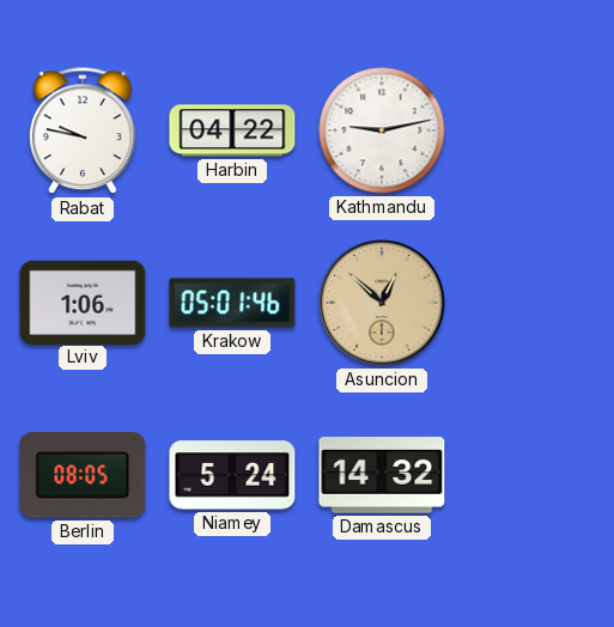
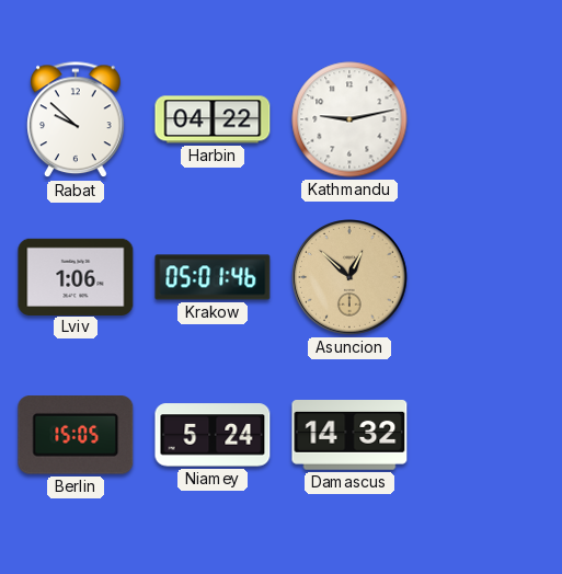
Rabat: 9:47 -> 9:52
Berlin: 08:05 -> 15:05
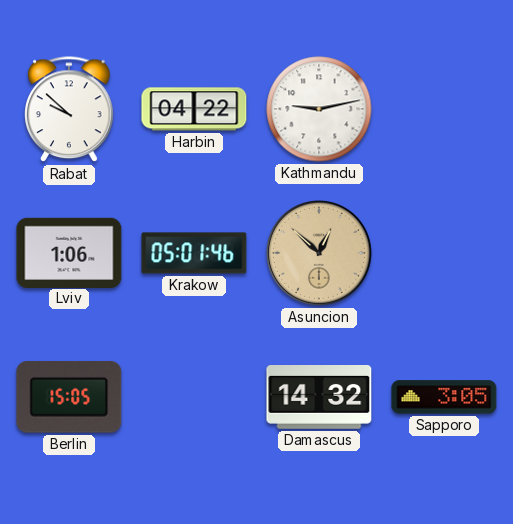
Niamey: 5:24 -> none
Sapporo: none -> 3:05
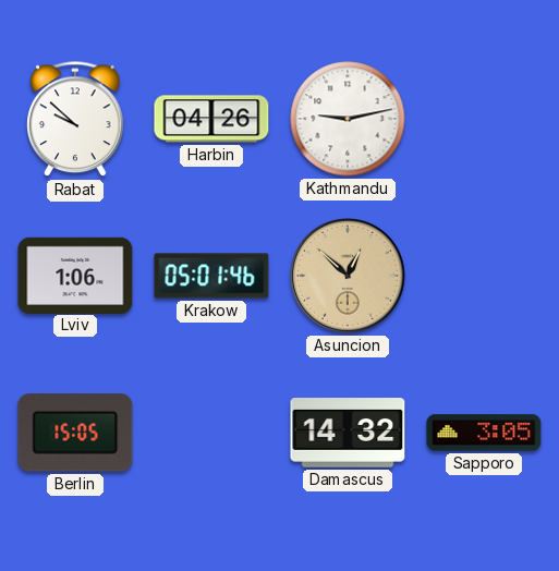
Harbin: 04:22 -> 04:26
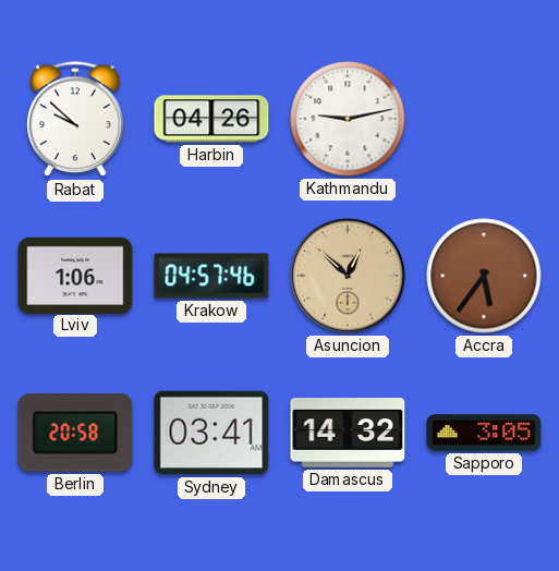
Krakow: 05:01 -> 04:57
Accra: none -> 5:36
Berlin: 15:05 -> 20:58
Sydney: none -> 03:41
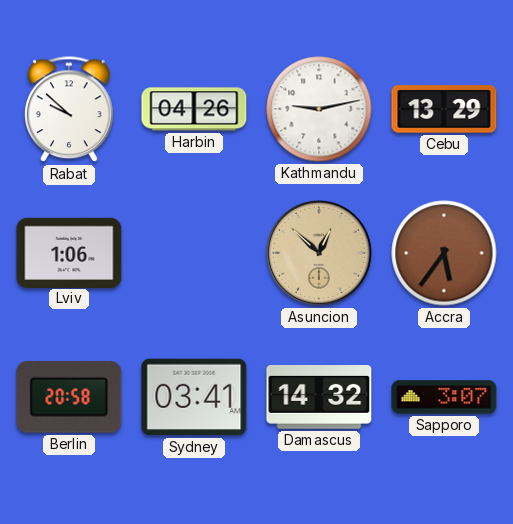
Cebu: none -> 13:29
Krakow: 04:57 -> none
Sapporo: 3:05 -> 3:07
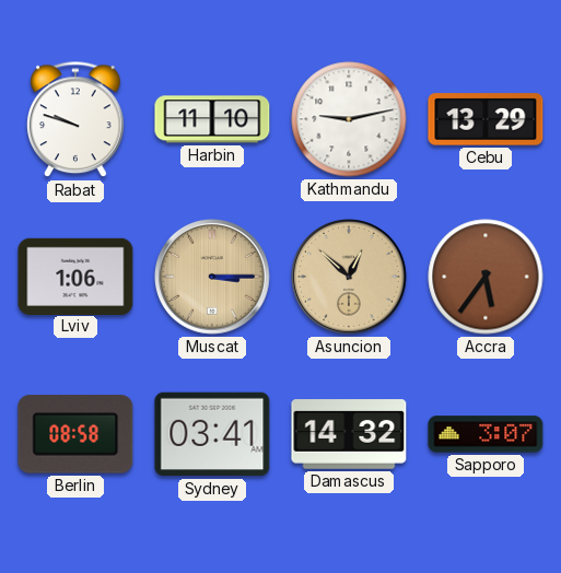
Rabat: 9:52 -> 9:48
Harbin: 04:26 -> 11:10
Muscat: none -> 3:15
Berlin: 20:58 -> 08:58
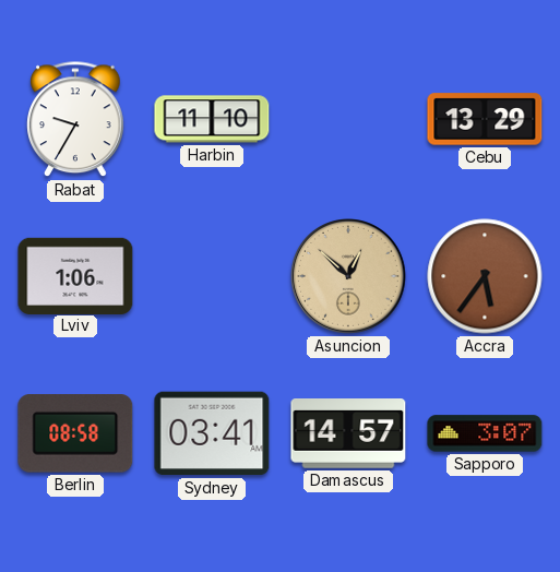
Rabat: 9:48 -> 9:35
Kathmandu: 9:13 -> none
Muscat: 3:15 -> none
Damascus: 14:32 -> 14:57
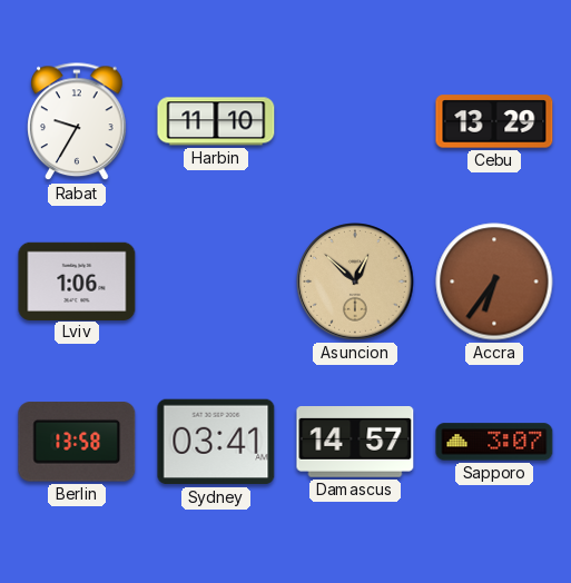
Accra: 5:36 -> 6:36
Berlin: 08:58 -> 13:58
